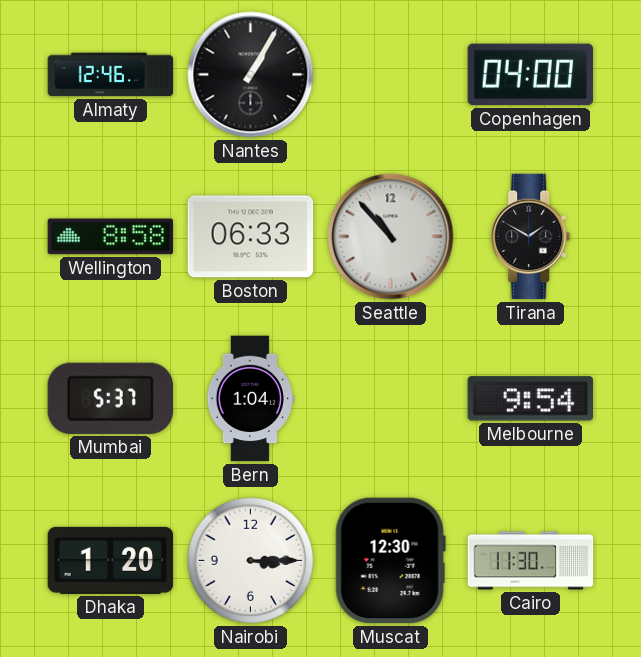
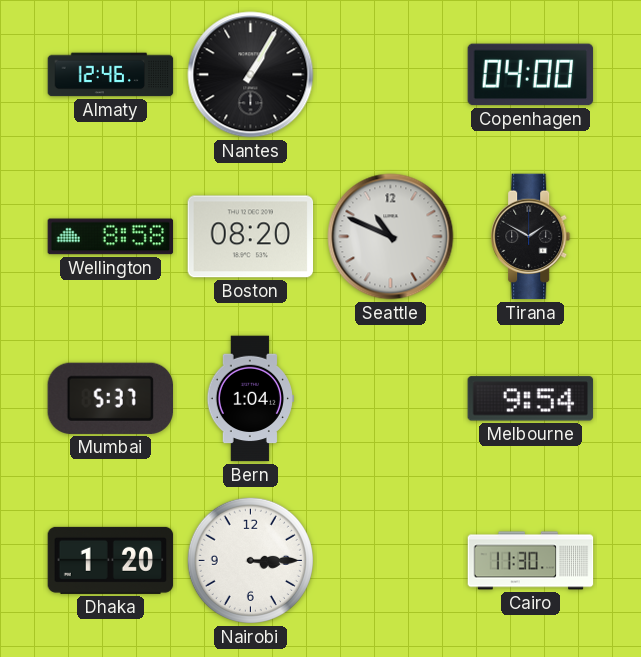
Boston: 06:33 -> 08:20
Seattle: 10:53 -> 10:49
Muscat: 12:30 -> none
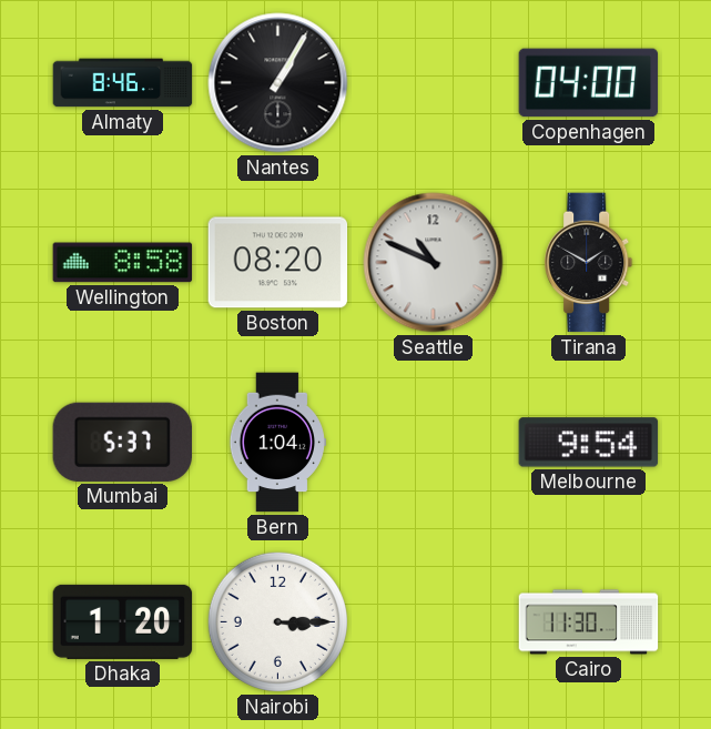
Almaty: 12:46 -> 8:46
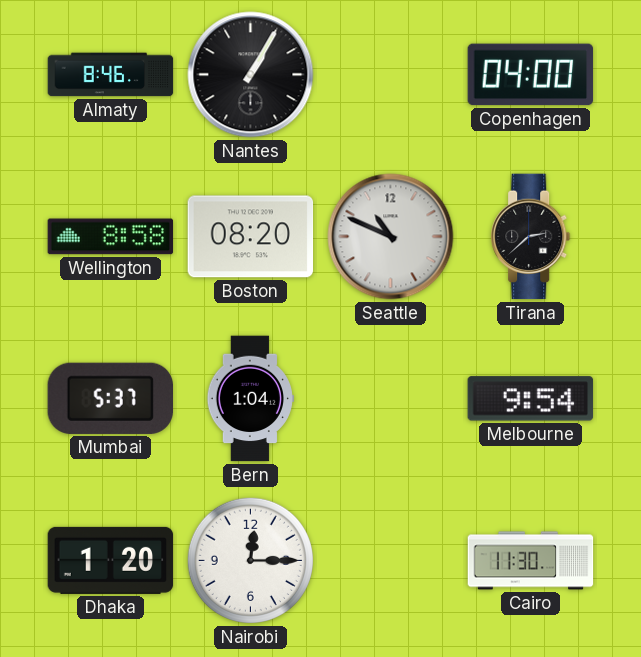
Tirana: 1:50 -> 2:38
Nairobi: 3:15 -> 12:15
